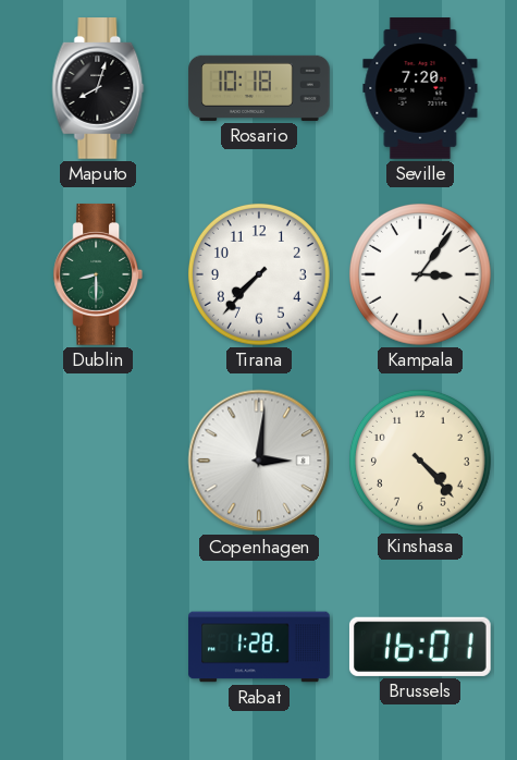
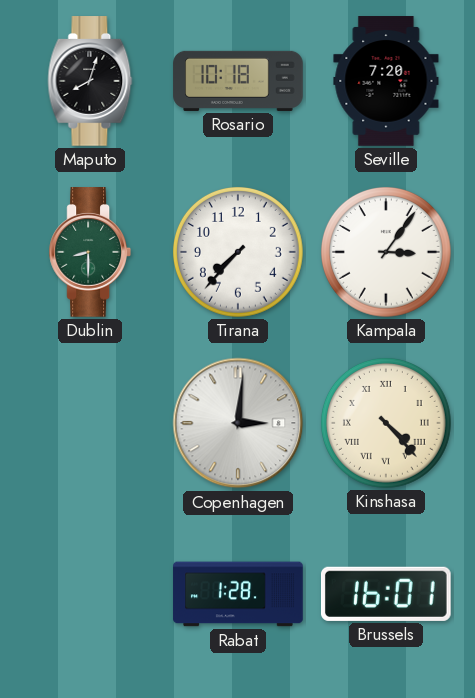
Kinshasa numerals: Arabic -> Roman
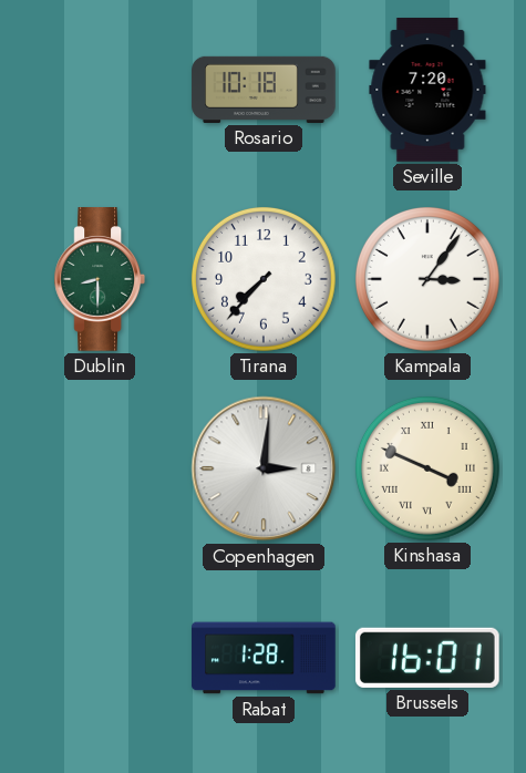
Maputo: 8:03 -> none
Kinshasa: 4:23 -> 3:49
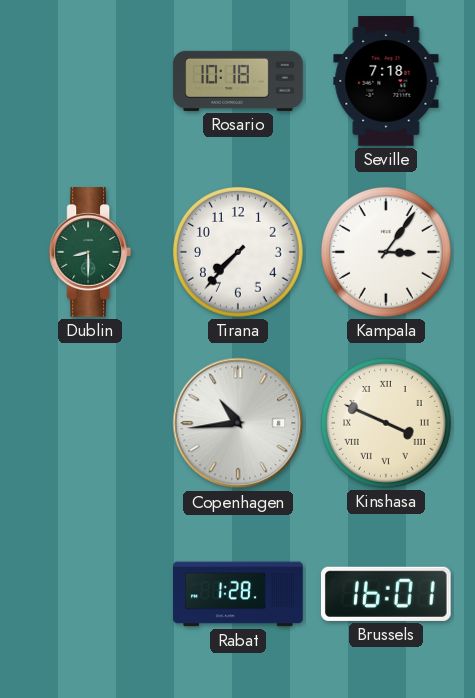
Seville: 7:20 -> 7:18
Copenhagen: 3:01 -> 10:44
